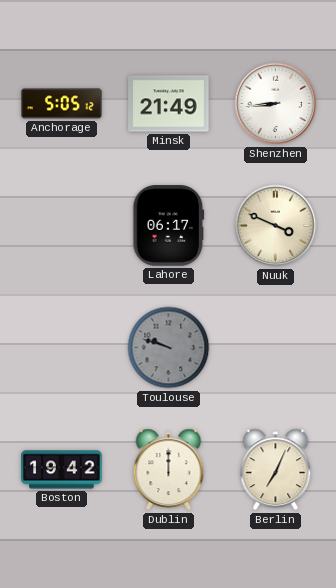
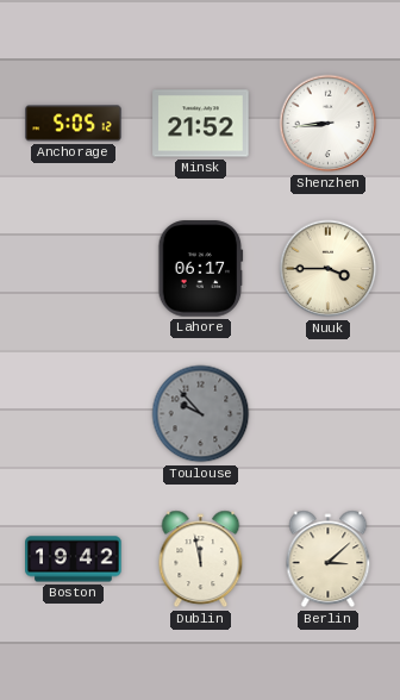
Minsk: 21:49 -> 21:52
Nuuk: 3:49 -> 3:45
Toulouse: 9:48 -> 9:53
Dublin: 12:00 -> 11:58
Berlin: 7:04 -> 3:08
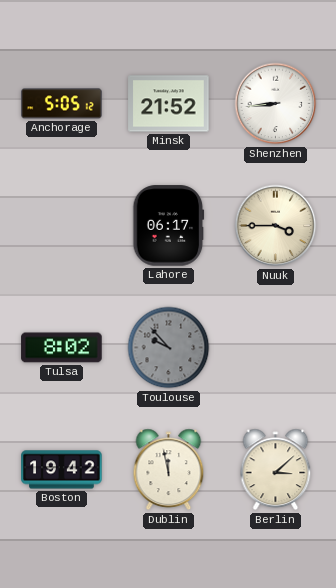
Tulsa: none -> 8:02
